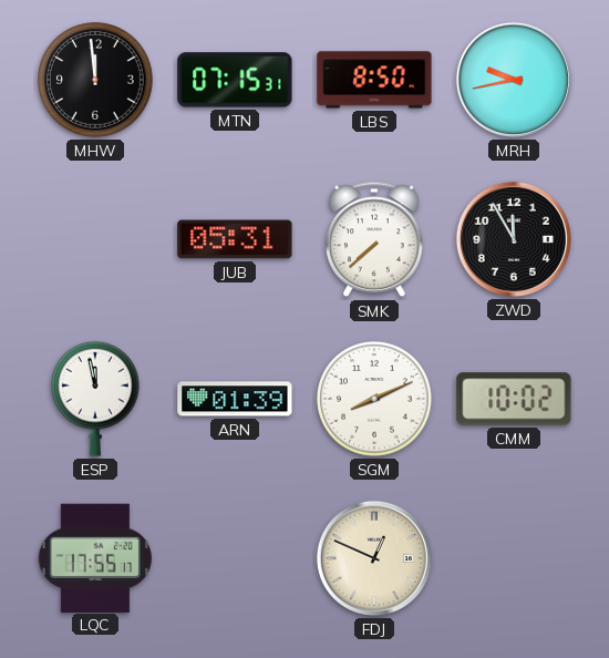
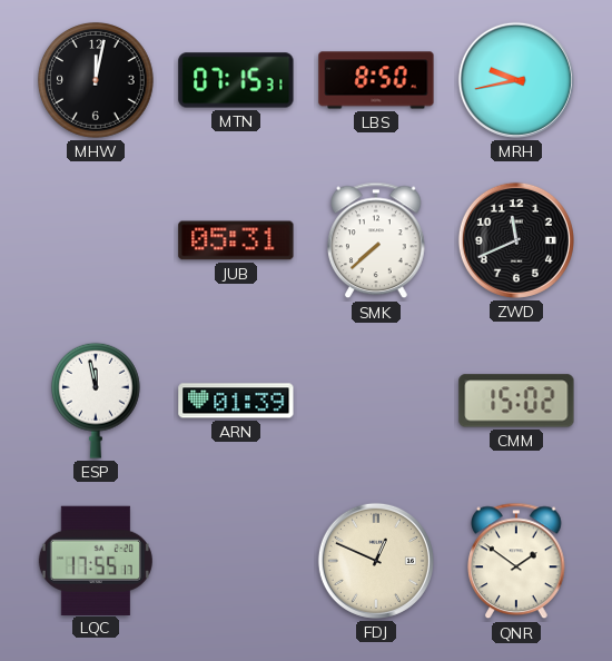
MHW: 11:59 -> 12:02
ZWD: 11:55 -> 11:41
SGM: 8:11 -> none
CMM: 10:02 -> 15:02
QNR: none -> 1:51
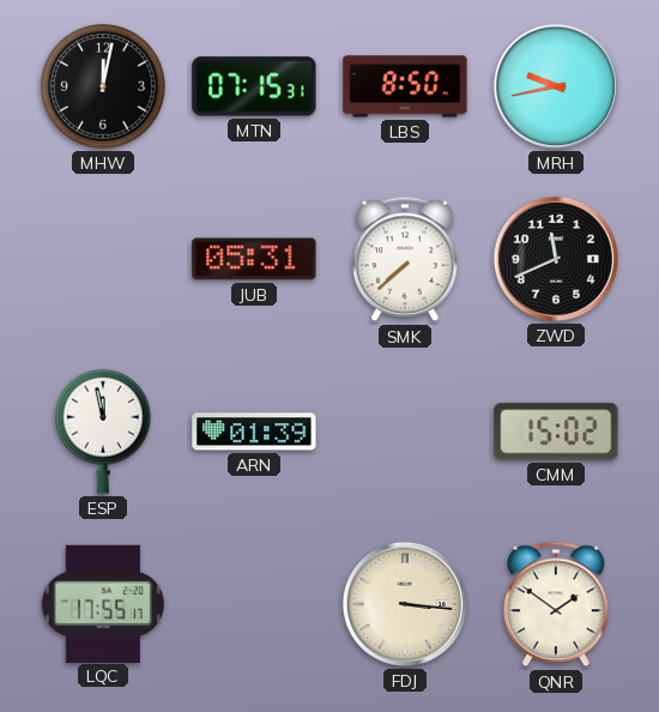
FDJ: 12:49 -> 3:16
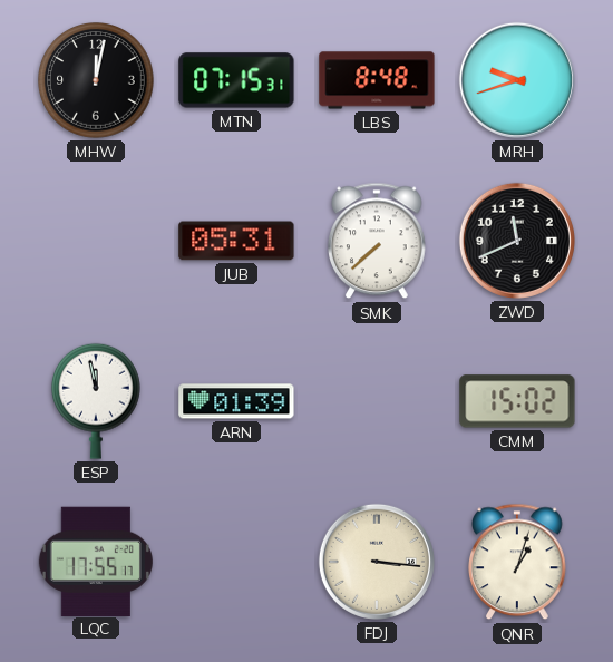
LBS: 8:50 -> 8:48
MRH: 9:43 -> 9:42
QNR: 1:51 -> 1:03
